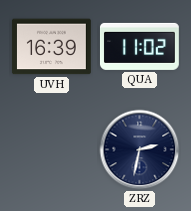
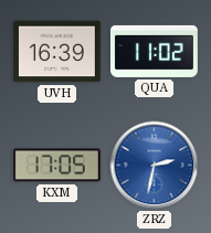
KXM: none -> 17:05
ZRZ dial: navy -> blue
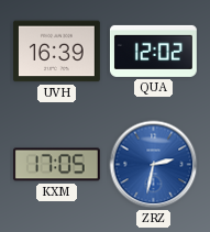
QUA: 11:02 -> 12:02
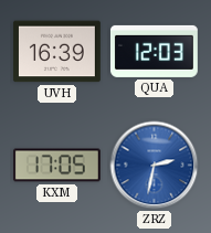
QUA: 12:02 -> 12:03
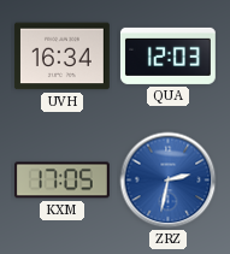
UVH: 16:39 -> 16:34
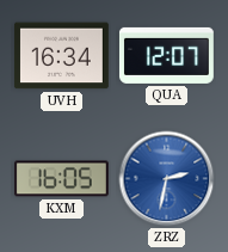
QUA: 12:03 -> 12:07
KXM: 17:05 -> 16:05
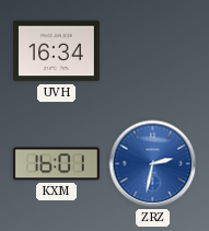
QUA: 12:07 -> none
KXM: 16:05 -> 16:01
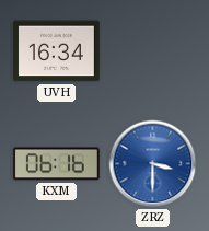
KXM: 16:01 -> 06:16
ZRZ: 2:32 -> 3:30
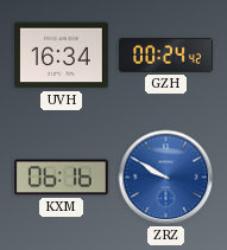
GZH: none -> 00:24
ZRZ: 3:30 -> 9:50
